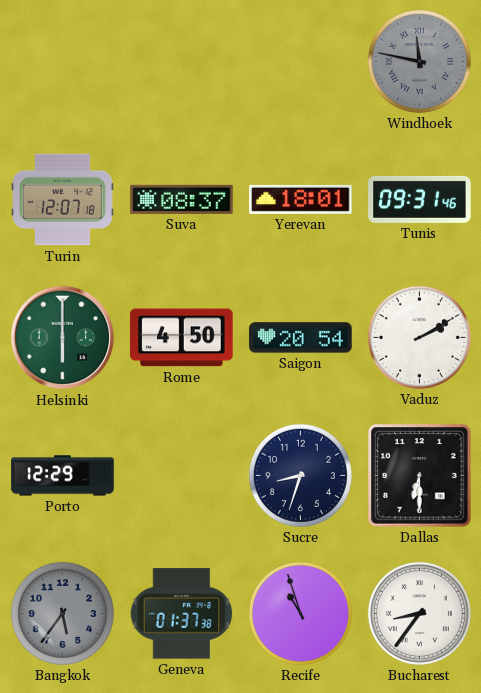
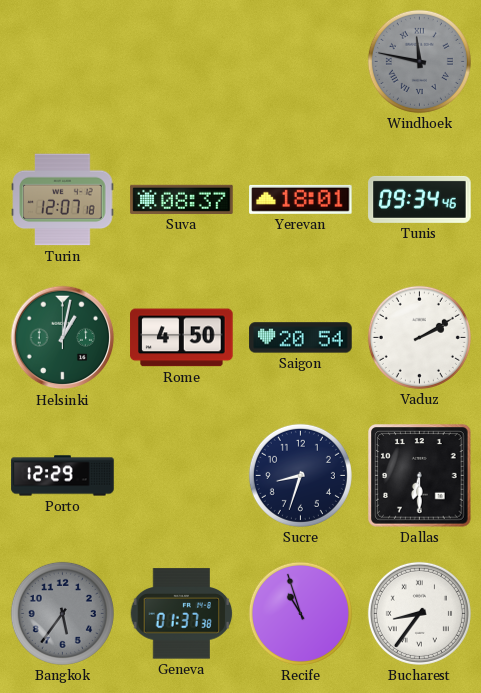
Tunis: 09:31 -> 09:34
Helsinki: 6:00 -> 1:02
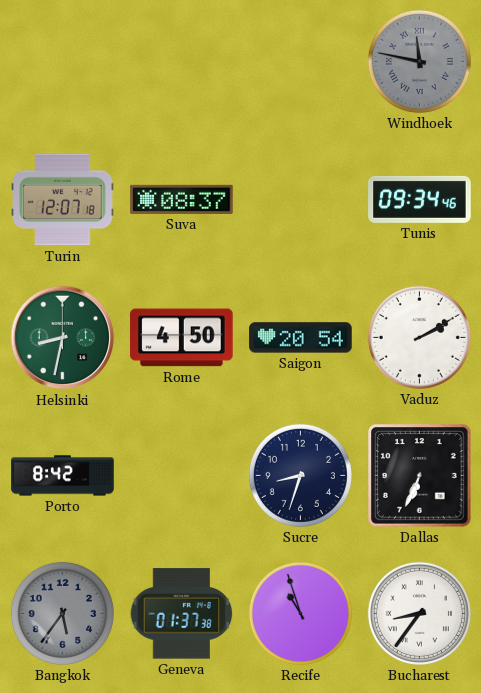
Yerevan: 18:01 -> none
Helsinki: 1:02 -> 8:32
Porto: 12:29 -> 8:42
Dallas: 6:30 -> 6:34
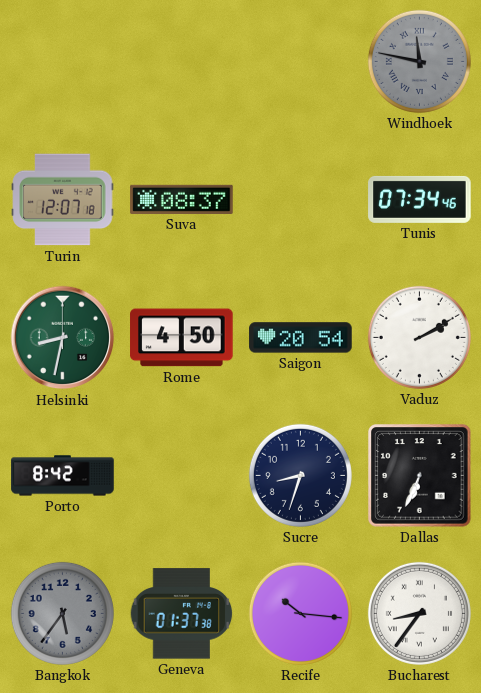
Tunis: 09:34 -> 07:34
Recife: 10:57 -> 10:16
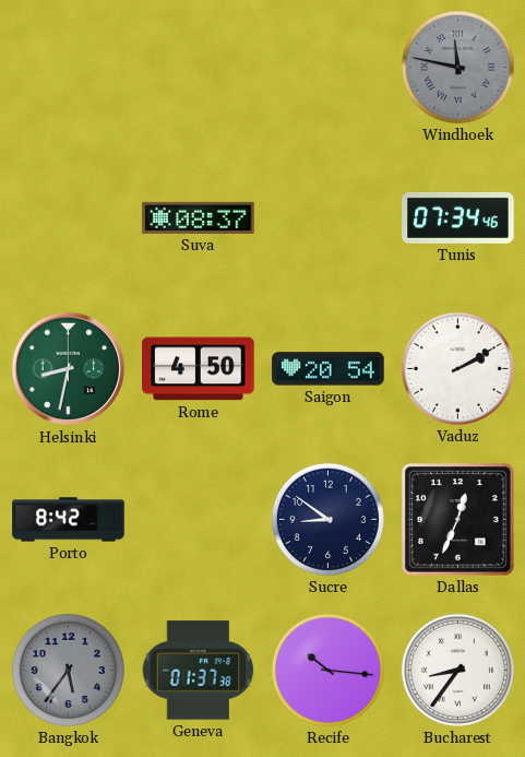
Turin: 12:07 -> none
Sucre: 8:33 -> 8:51
Dallas: 6:34 -> 12:34
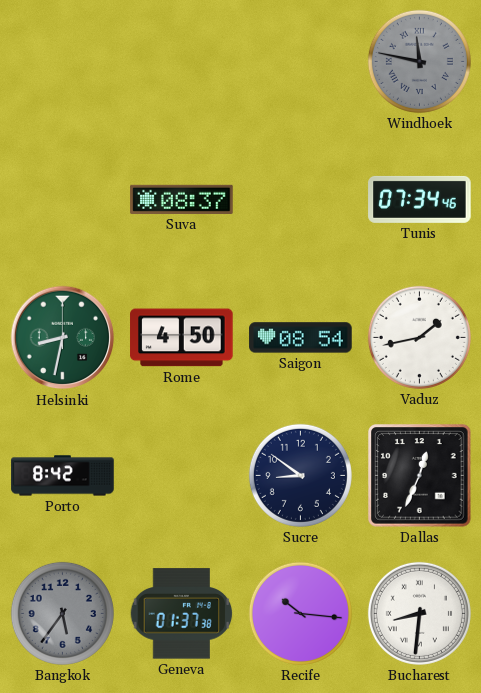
Saigon: 20:54 -> 08:54
Vaduz: 2:10 -> 1:43
Bucharest: 8:36 -> 8:31
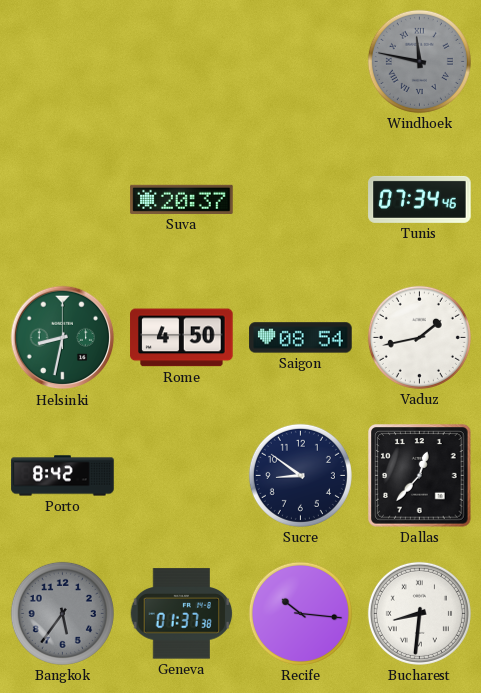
Suva: 08:37 -> 20:37
Dallas: 12:34 -> 12:37
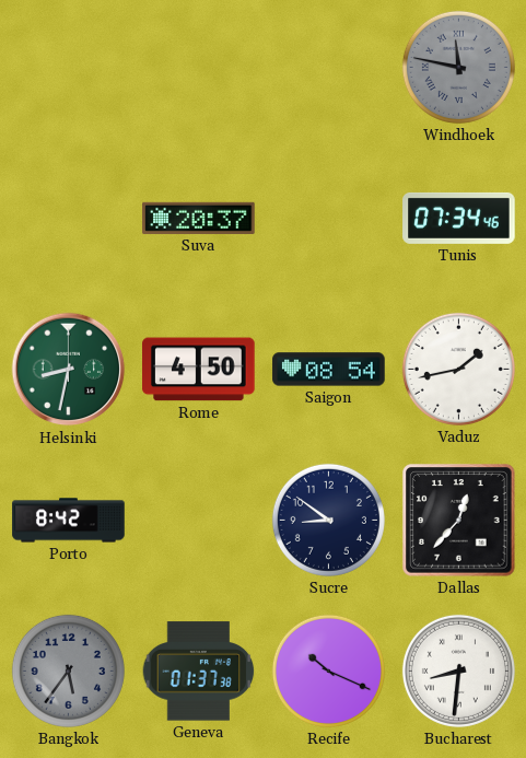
Recife: 10:16 -> 10:19
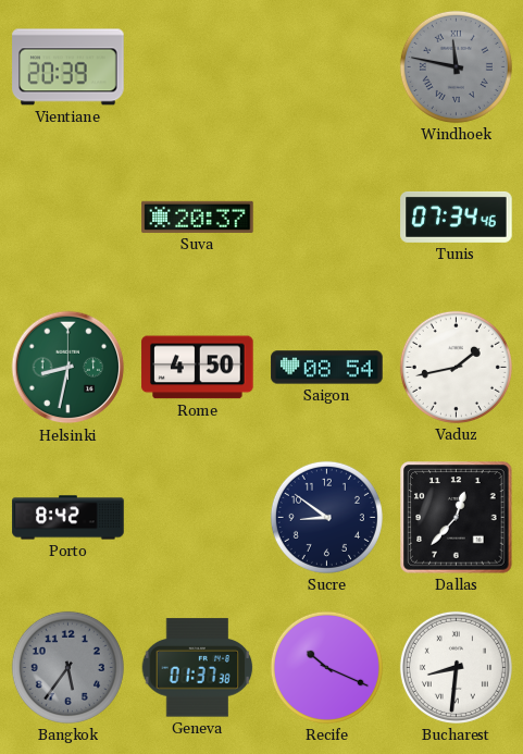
Vientiane: none -> 20:39
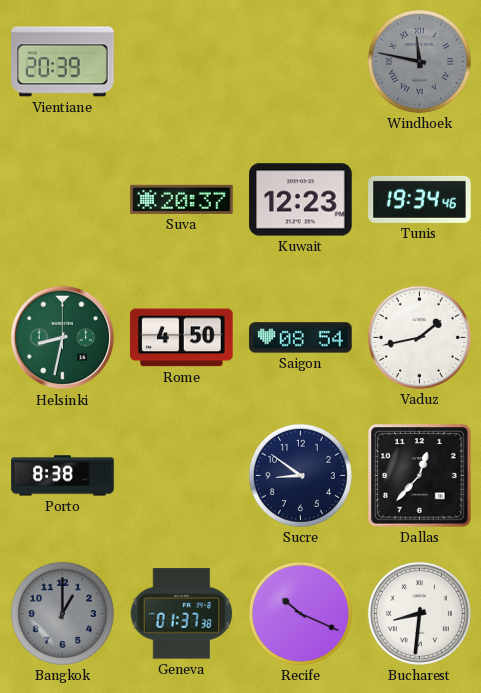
Kuwait: none -> 12:23
Tunis: 07:34 -> 19:34
Porto: 8:42 -> 8:38
Bangkok: 5:36 -> 1:00
